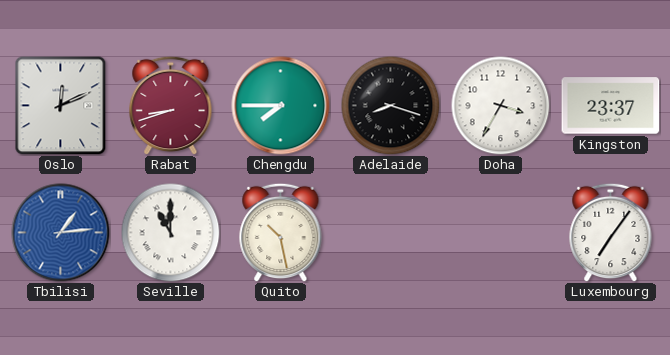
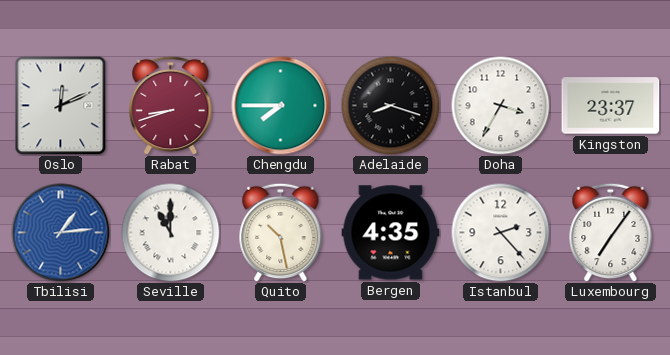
Bergen: none -> 4:35
Istanbul: none -> 2:23
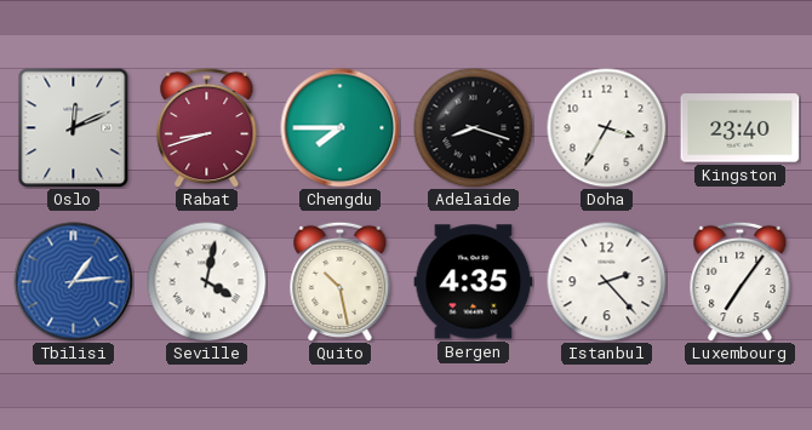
Kingston: 23:37 -> 23:40
Seville: 11:00 -> 4:02
